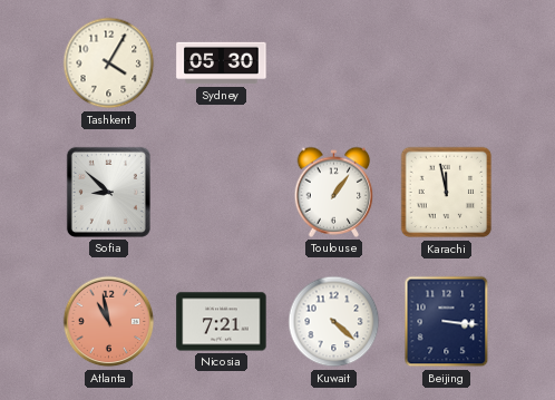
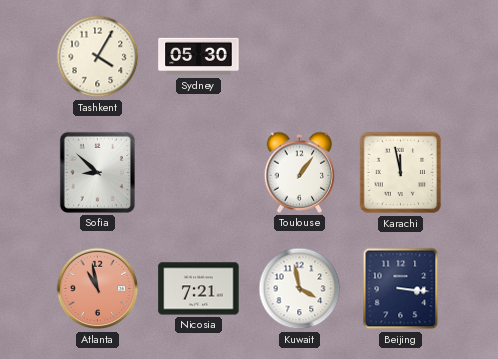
Kuwait: 4:22 -> 3:58
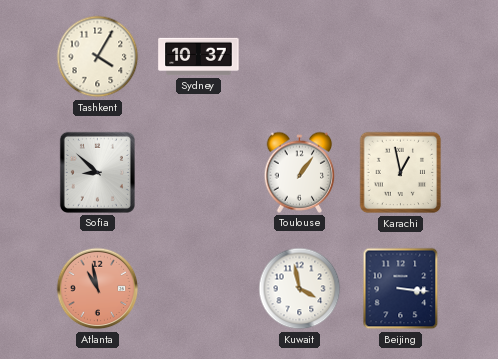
Sydney: 05:30 -> 10:37
Karachi: 11:58 -> 12:58
Nicosia: 7:21 -> none
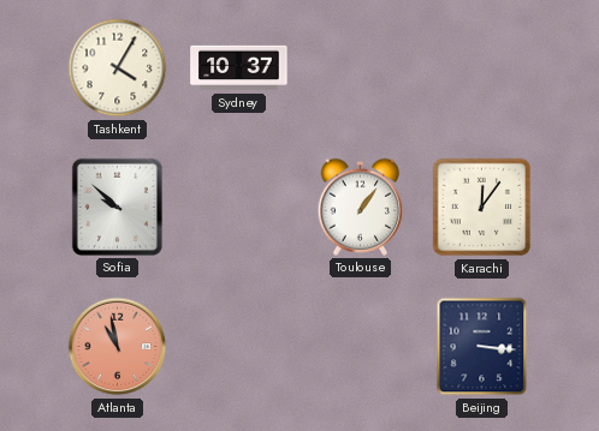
Sofia: 8:52 -> 9:52
Karachi: 12:58 -> 12:06
Kuwait: 3:58 -> none
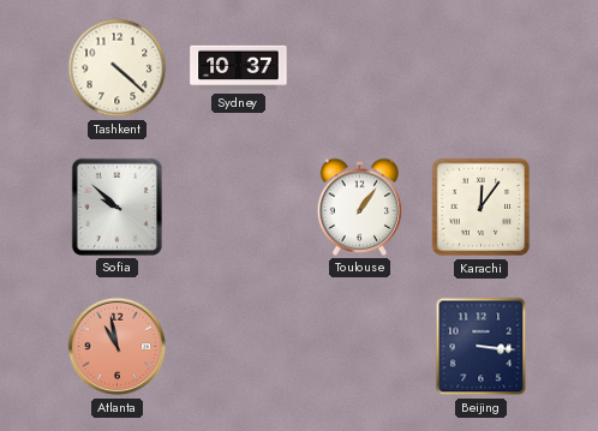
Tashkent: 4:05 -> 4:22
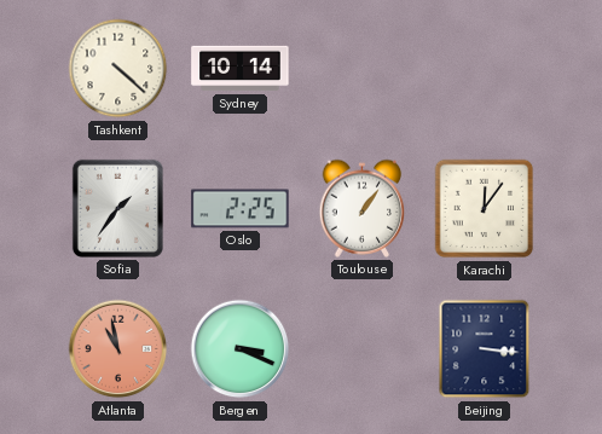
Sydney: 10:37 -> 10:14
Sofia: 9:52 -> 1:36
Oslo: none -> 2:25
Bergen: none -> 3:19
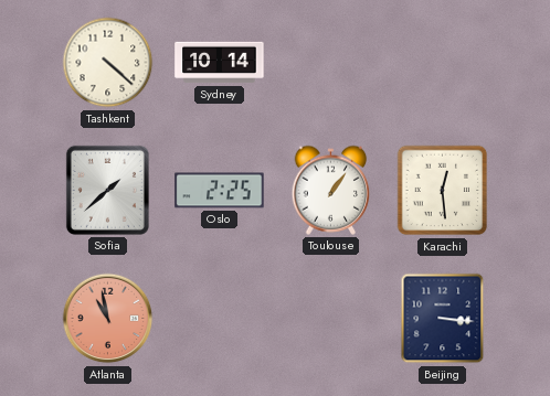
Sofia: 1:36 -> 1:38
Karachi: 12:06 -> 12:29
Bergen: 3:19 -> none
